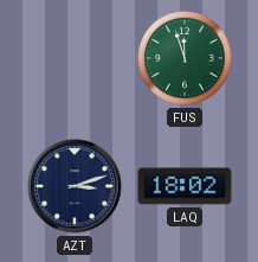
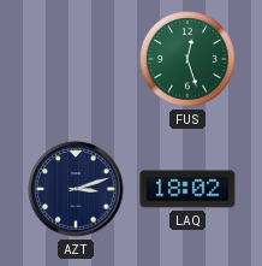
FUS: 11:57 -> 12:27
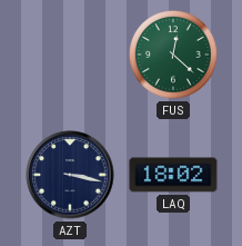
FUS: 12:27 -> 12:22
AZT: 3:12 -> 3:17
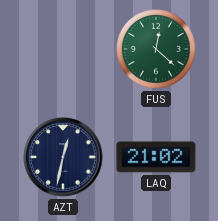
AZT: 3:17 -> 12:32
LAQ: 18:02 -> 21:02
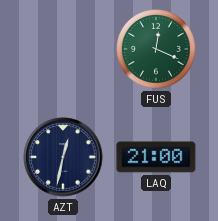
FUS: 12:22 -> 12:19
LAQ: 21:02 -> 21:00
